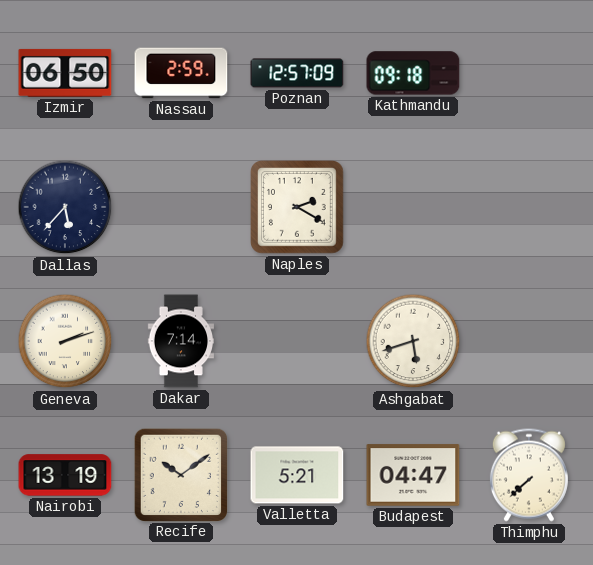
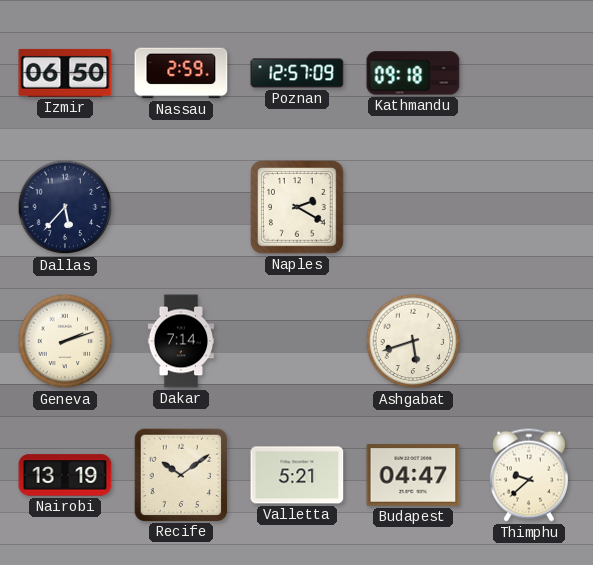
Thimphu: 7:38 -> 9:38
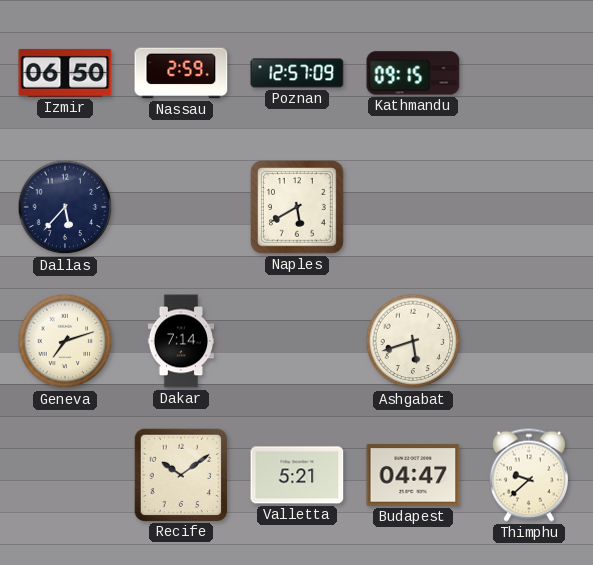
Kathmandu: 09:18 -> 09:15
Naples: 2:20 -> 5:40
Geneva: 2:12 -> 7:12
Nairobi: 13:19 -> none
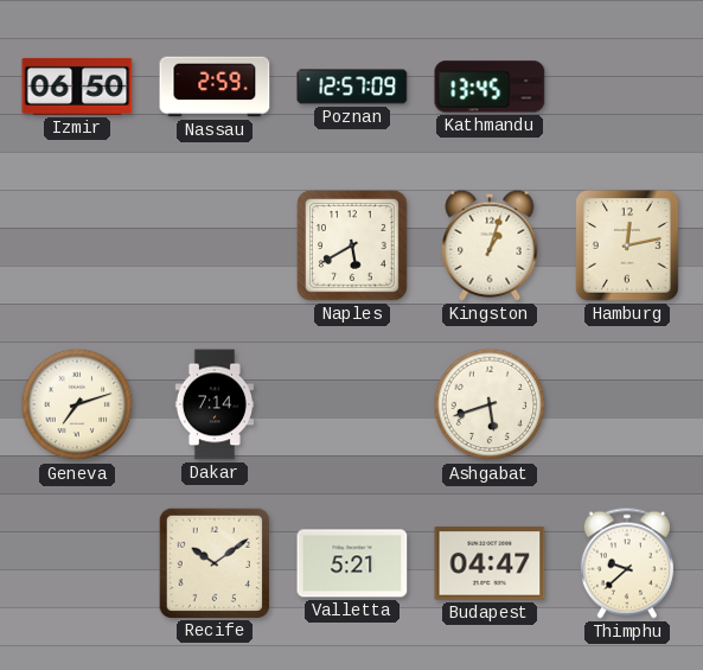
Kathmandu: 09:15 -> 13:45
Dallas: 5:37 -> none
Kingston: none -> 1:03
Hamburg: none -> 12:13
